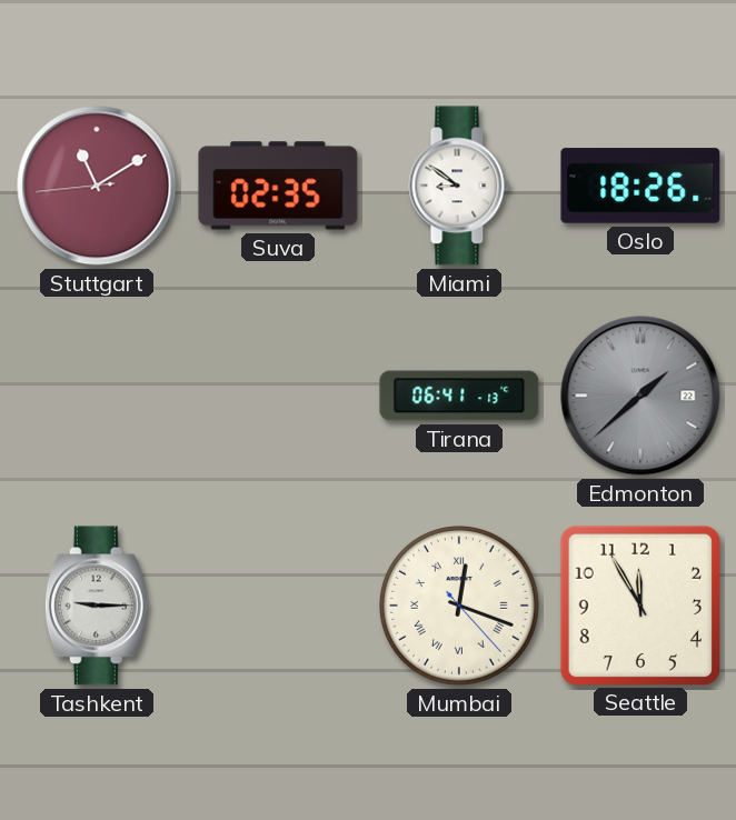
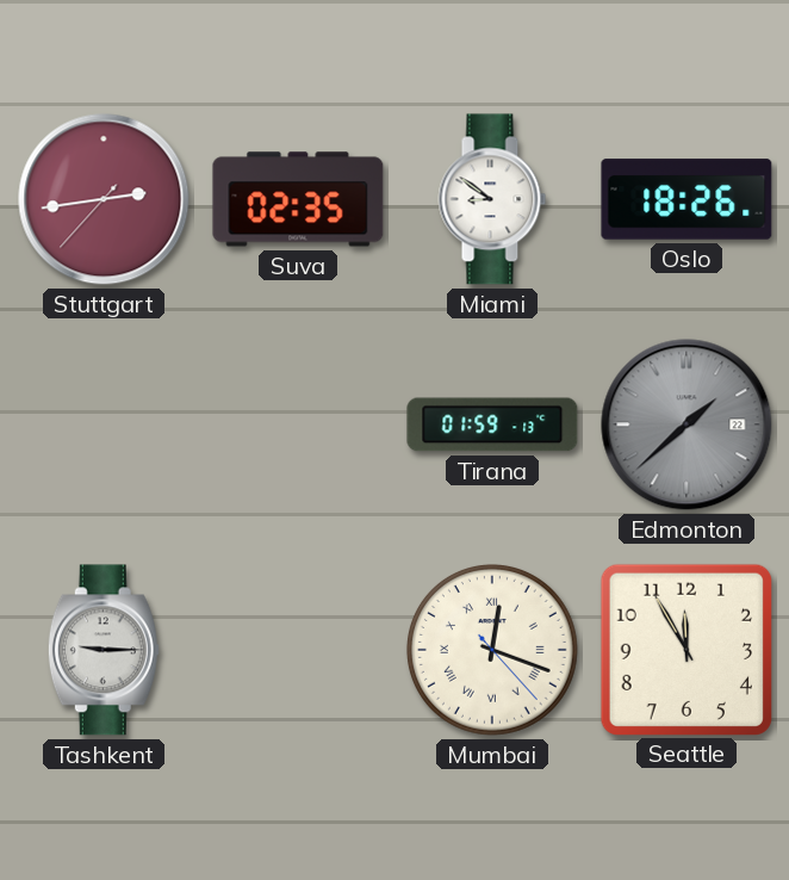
Stuttgart: 11:09 -> 2:43
Tirana: 06:41 -> 01:59
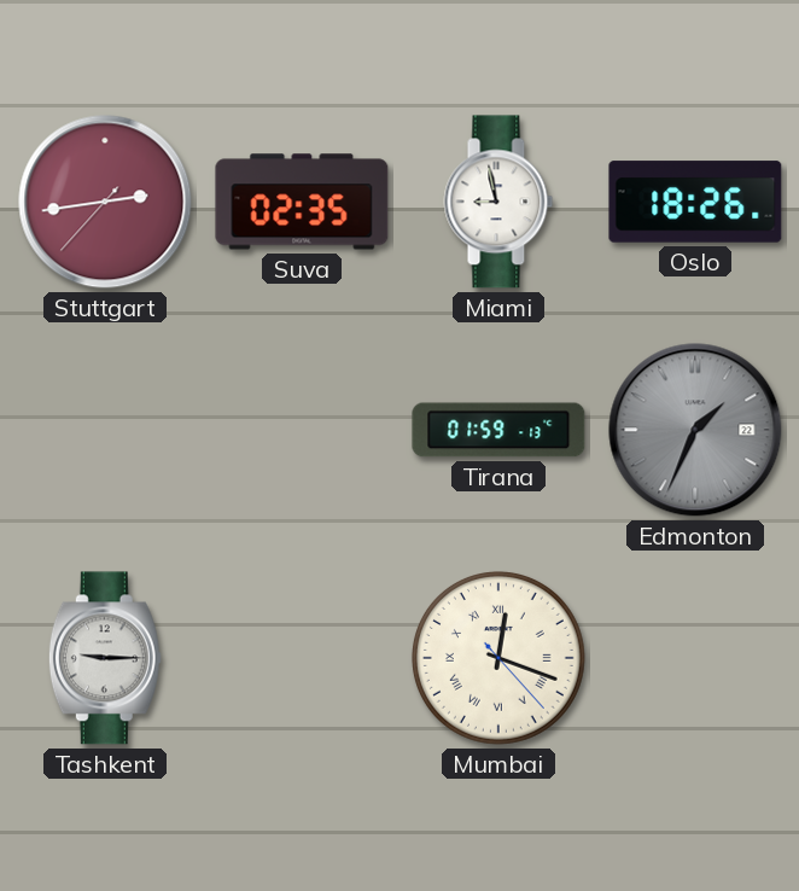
Miami: 8:51 -> 8:58
Edmonton: 1:38 -> 1:34
Seattle: 11:55 -> none
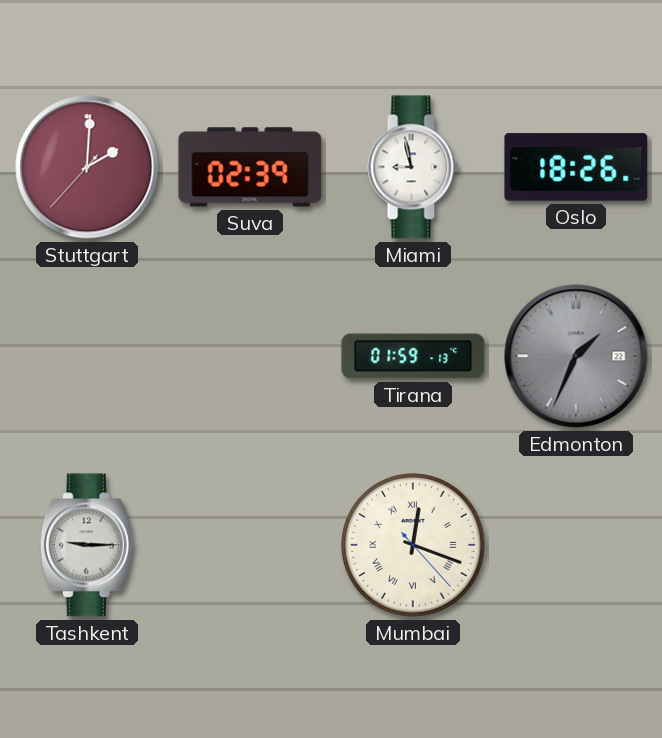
Stuttgart: 2:43 -> 2:00
Suva: 02:35 -> 02:39
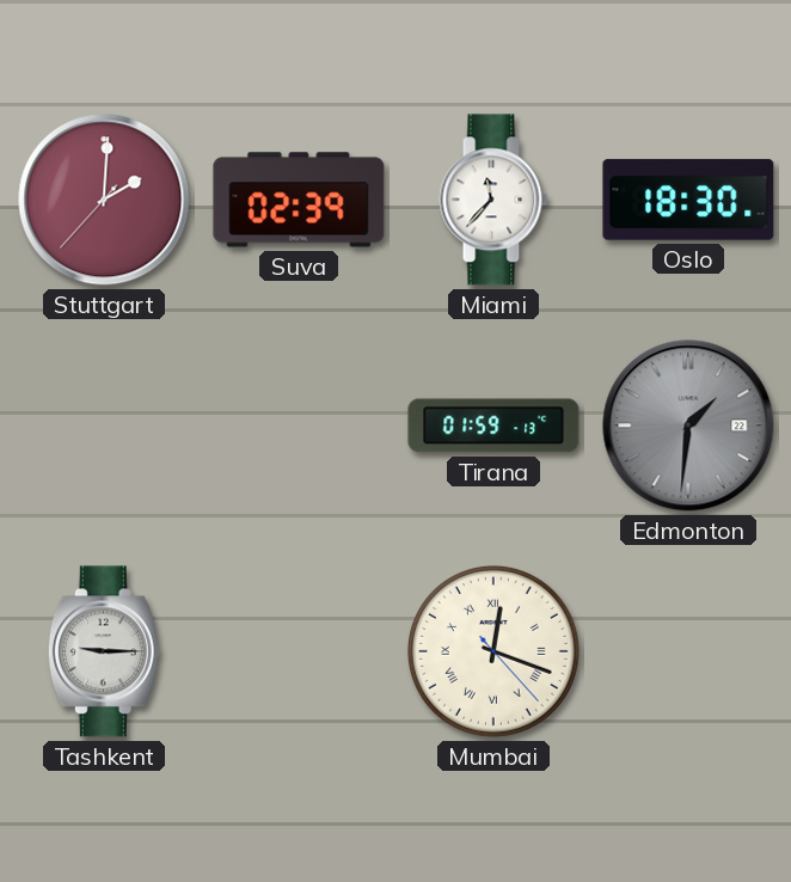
Miami: 8:58 -> 11:37
Oslo: 18:26 -> 18:30
Edmonton: 1:34 -> 1:31
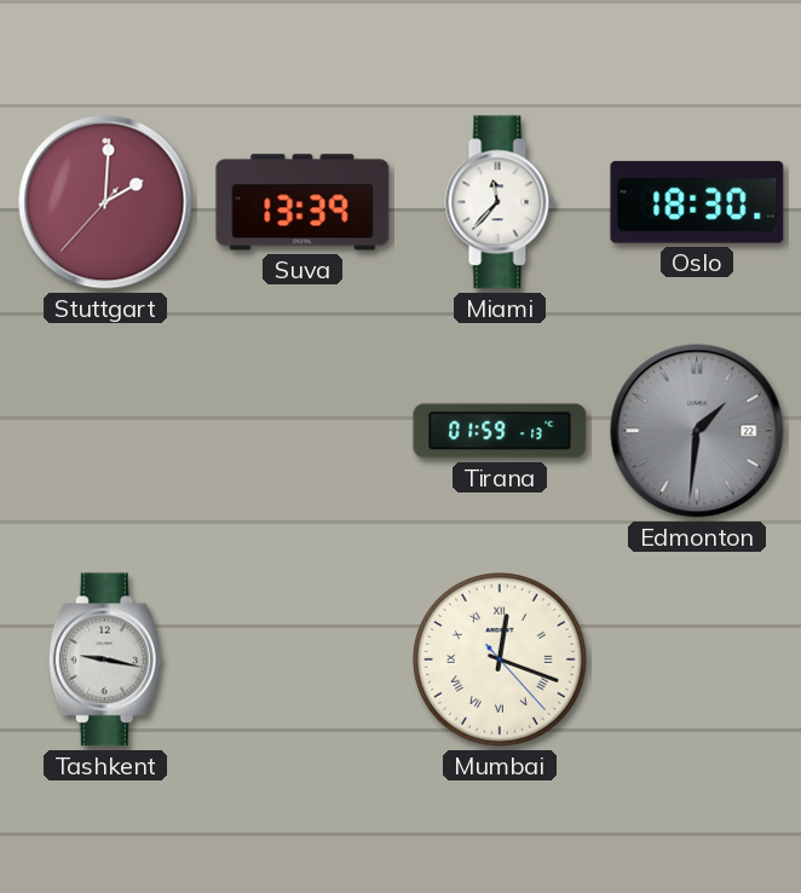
Suva: 02:39 -> 13:39
Tashkent: 9:15 -> 9:17
